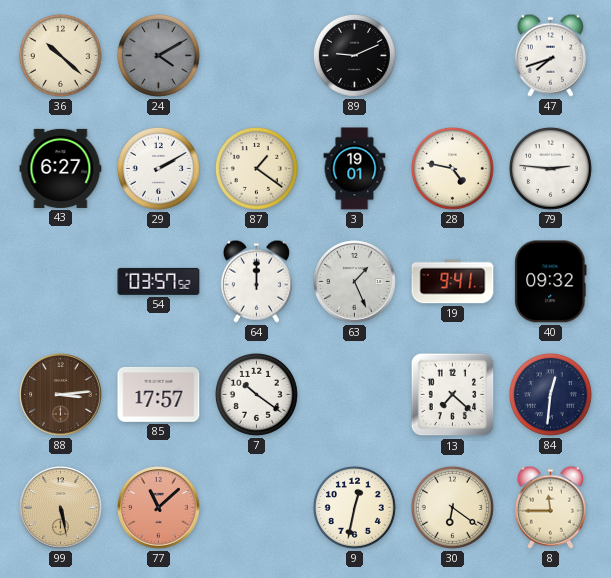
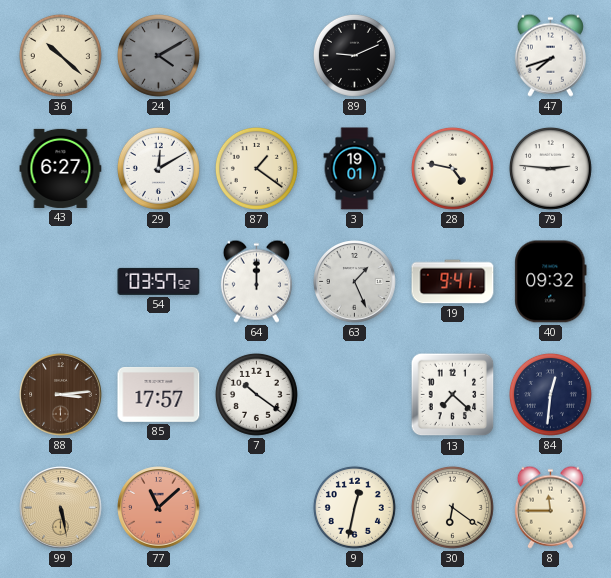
29: 2:10 -> 12:10
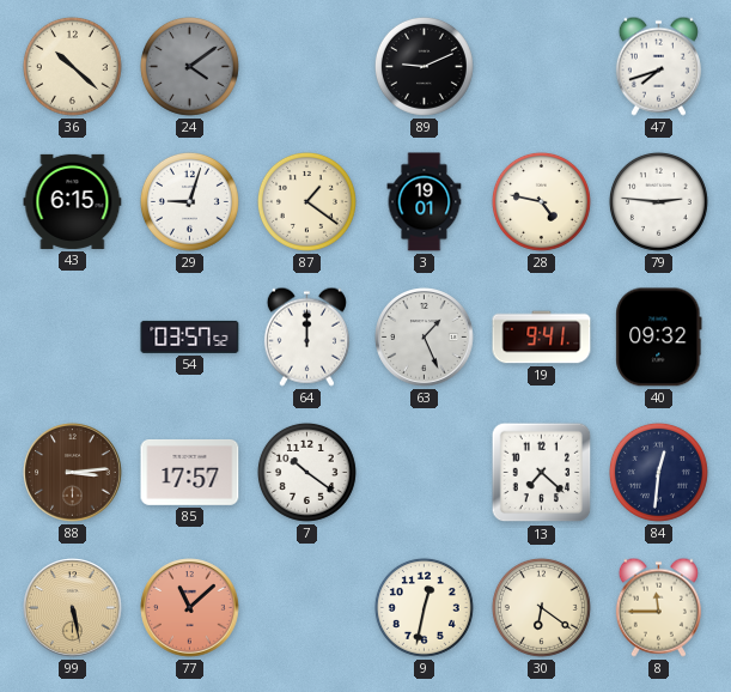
24: 4:10 -> 4:09
43: 6:27 -> 6:15
29: 12:10 -> 9:03
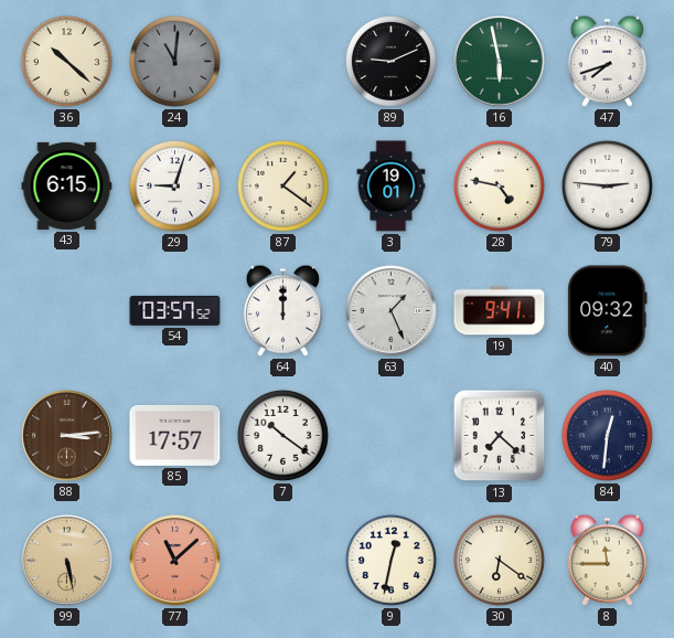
24: 4:09 -> 11:01
16: none -> 5:58
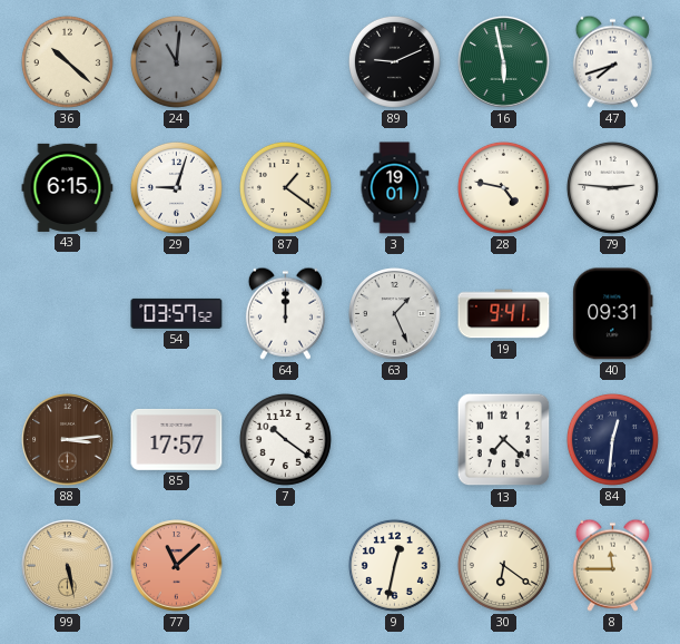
40: 09:32 -> 09:31
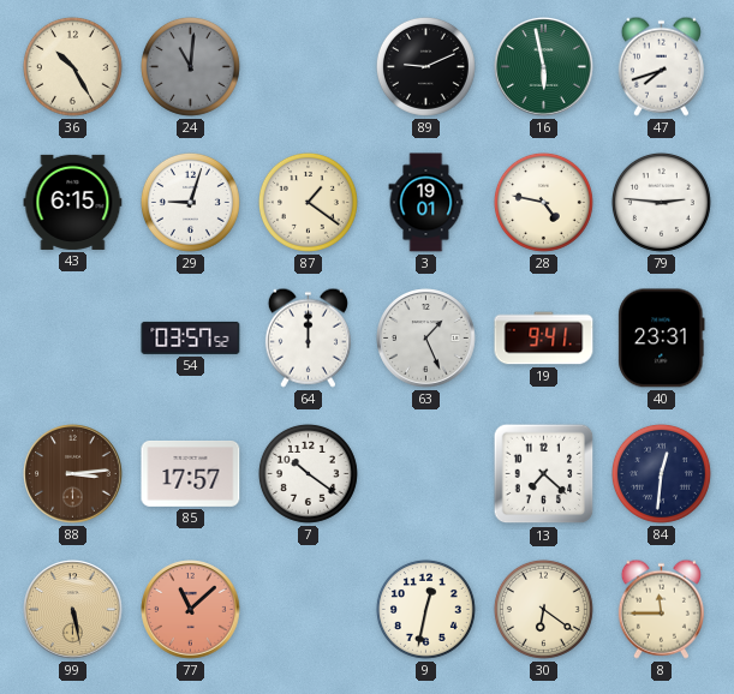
36: 10:22 -> 10:25
40: 09:31 -> 23:31
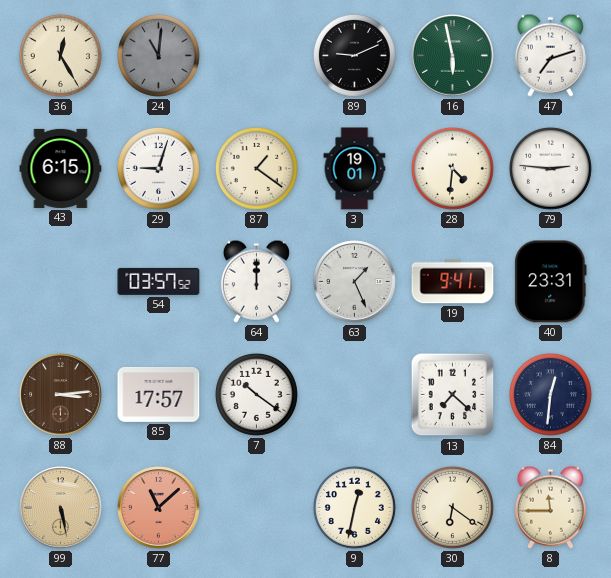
36: 10:25 -> 12:25
47: 7:42 -> 7:12
28: 4:47 -> 4:31
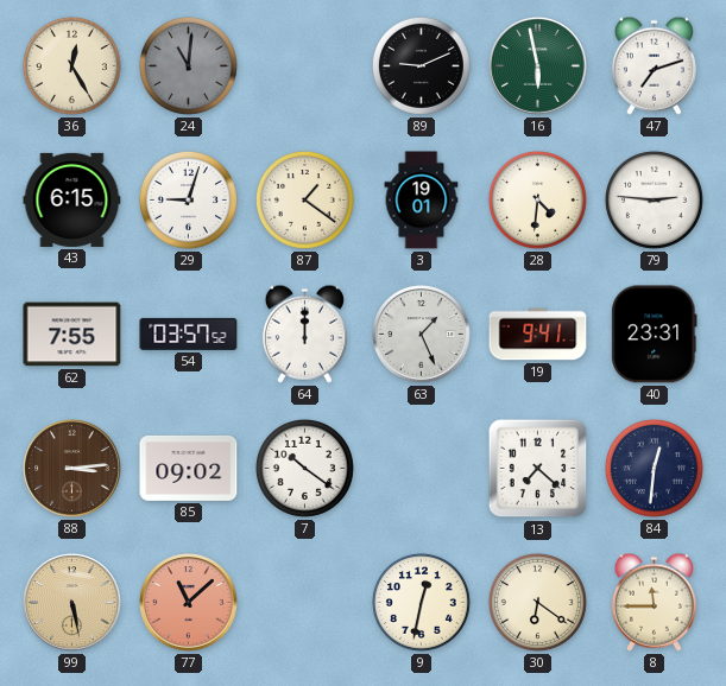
62: none -> 7:55
85: 17:57 -> 09:02
